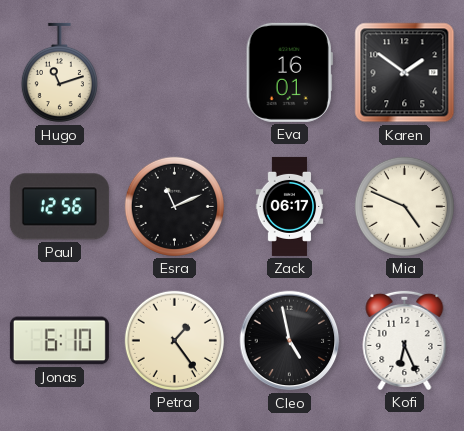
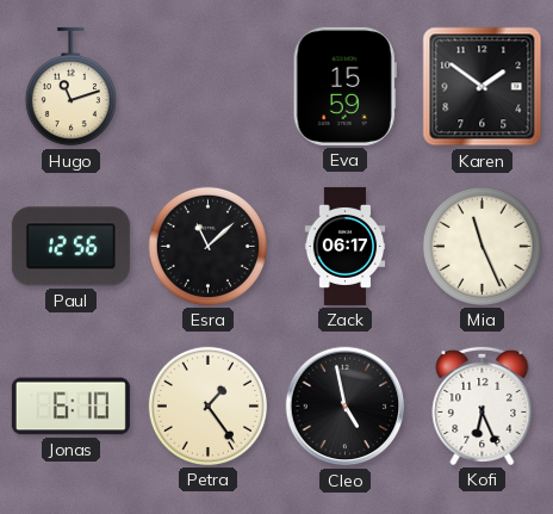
Eva: 16:01 -> 15:59
Esra: 11:11 -> 11:08
Mia: 4:49 -> 11:26
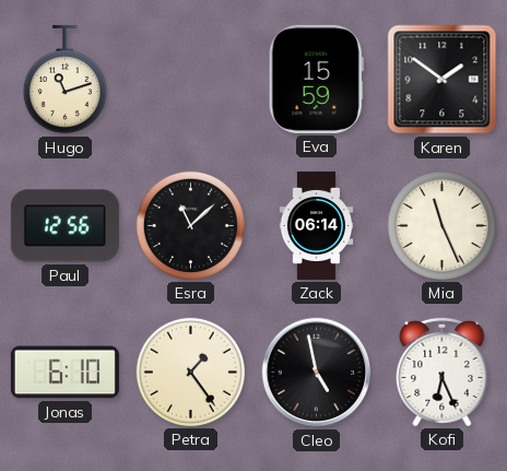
Zack: 06:17 -> 06:14
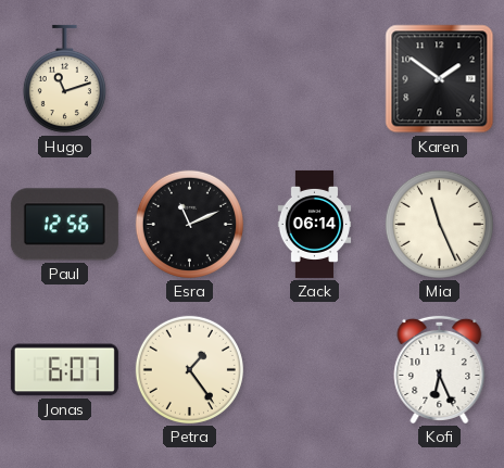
Eva: 15:59 -> none
Esra: 11:08 -> 11:11
Jonas: 6:10 -> 6:07
Cleo: 4:58 -> none
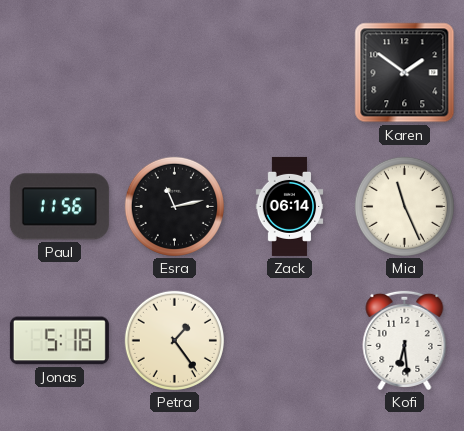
Hugo: 11:12 -> none
Paul: 12:56 -> 11:56
Esra: 11:11 -> 11:13
Jonas: 6:07 -> 5:18
Kofi: 6:26 -> 6:29
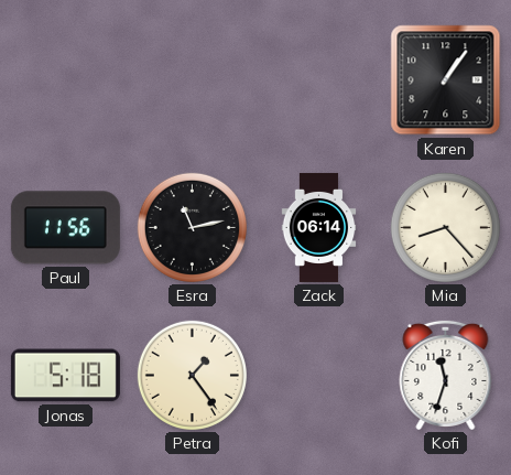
Karen: 1:51 -> 1:06
Mia: 11:26 -> 8:23
Kofi: 6:29 -> 11:33
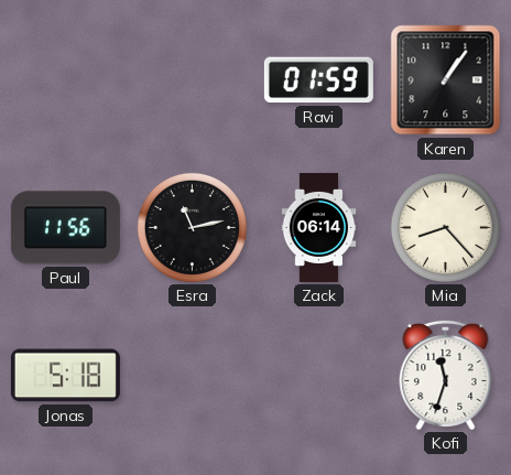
Ravi: none -> 01:59
Petra: 1:24 -> none
